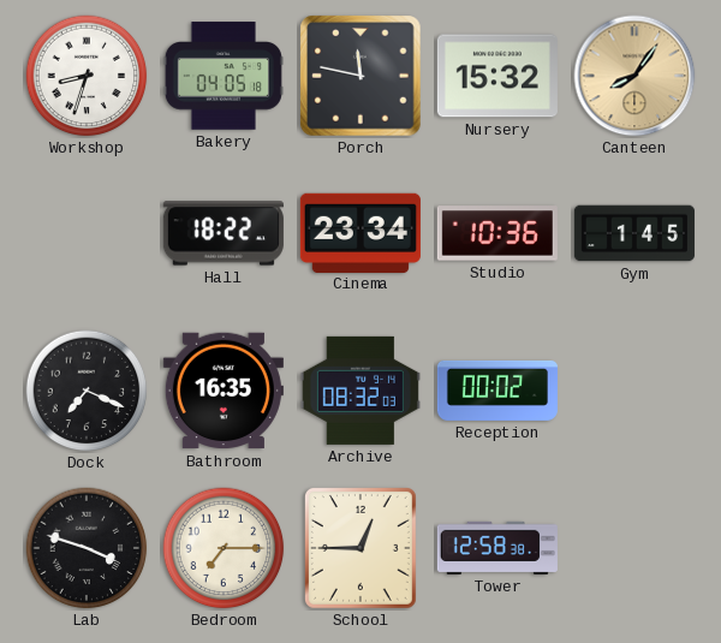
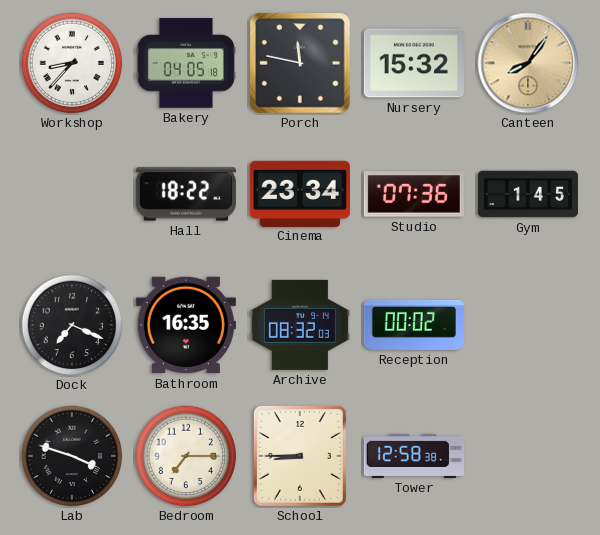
Workshop: 8:33 -> 8:37
Studio: 10:36 -> 07:36
School: 12:45 -> 8:45
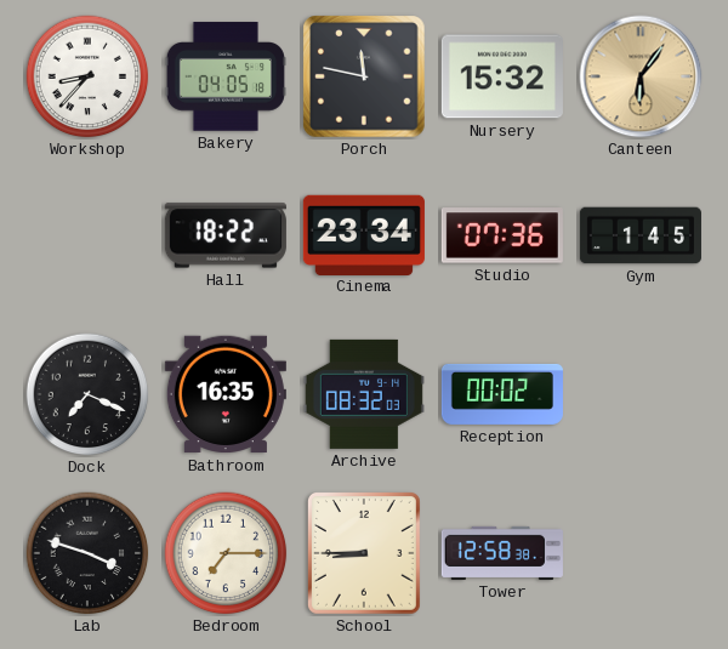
Canteen: 8:06 -> 6:06
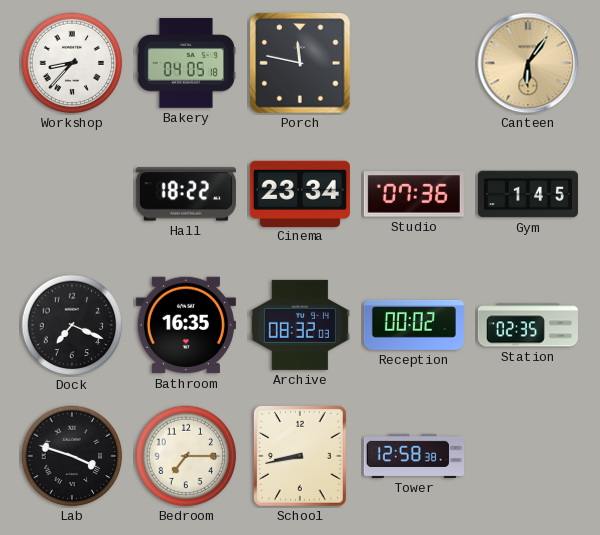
Nursery: 15:32 -> none
Station: none -> 02:35
School: 8:45 -> 8:43
